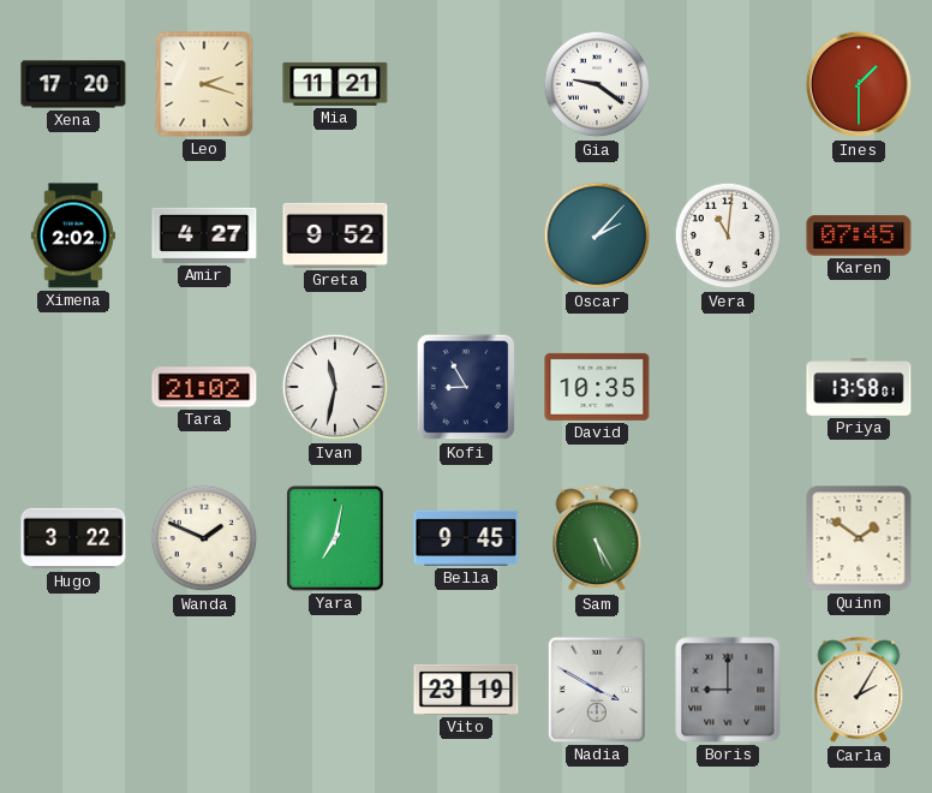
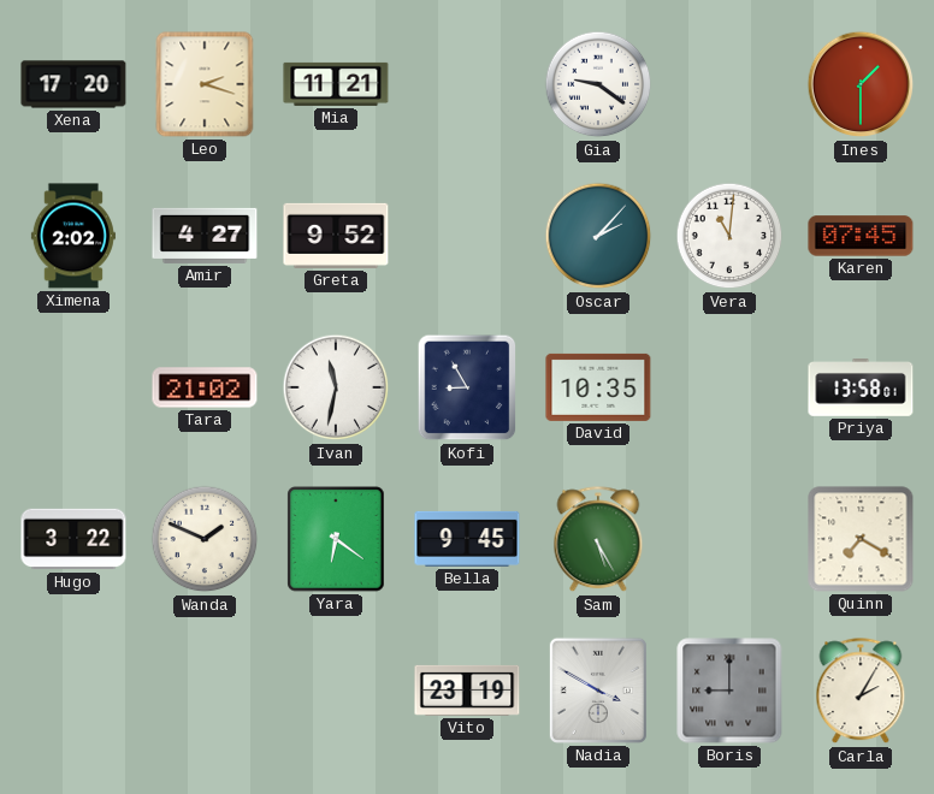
Yara: 7:02 -> 6:21
Quinn: 1:51 -> 7:20
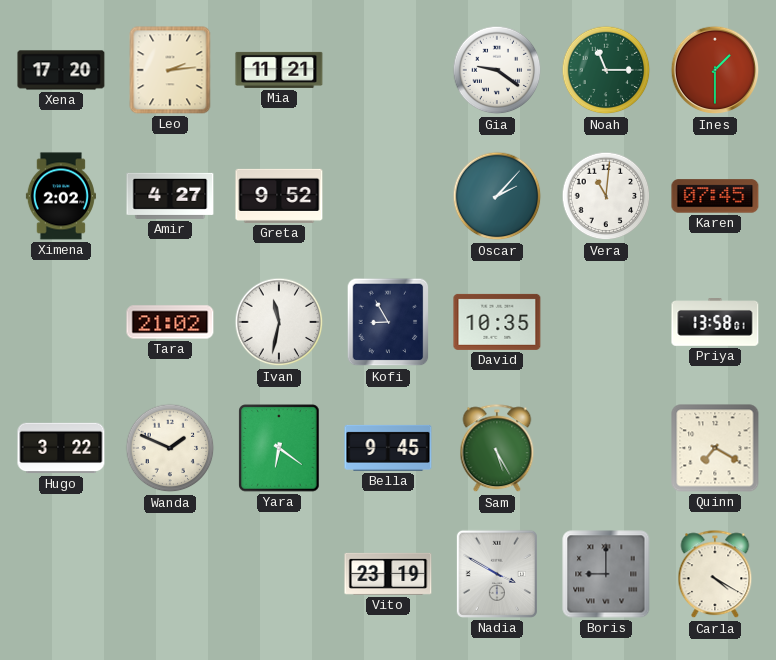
Leo: 2:18 -> 2:14
Noah: none -> 11:15
Carla: 2:05 -> 4:20
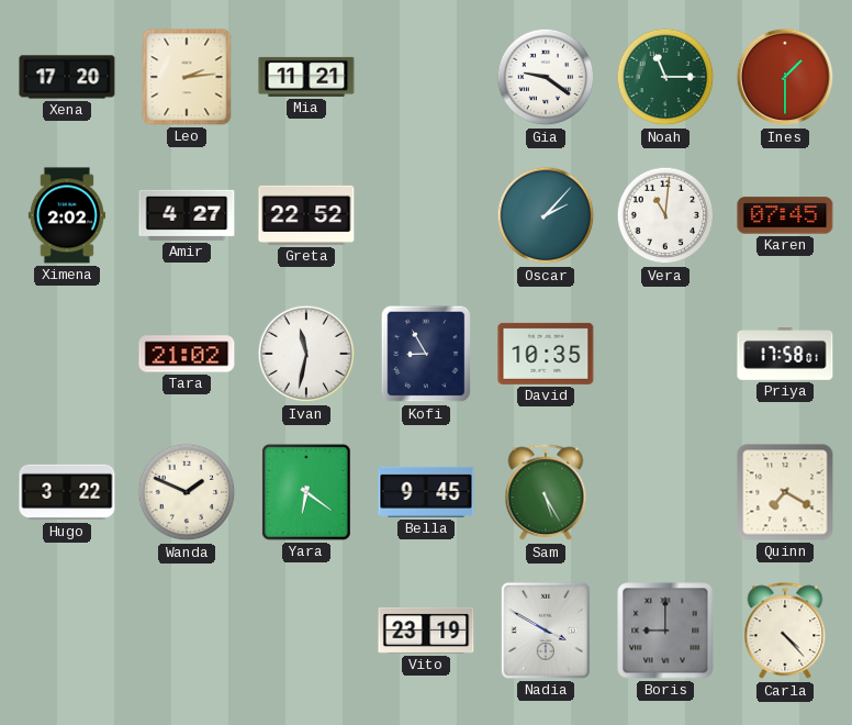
Greta: 9:52 -> 22:52
Priya: 13:58 -> 17:58
Carla: 4:20 -> 4:23
